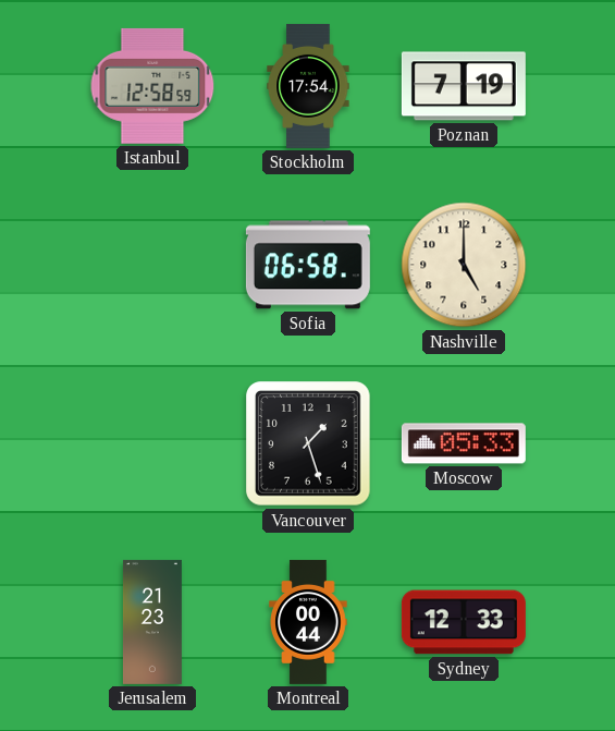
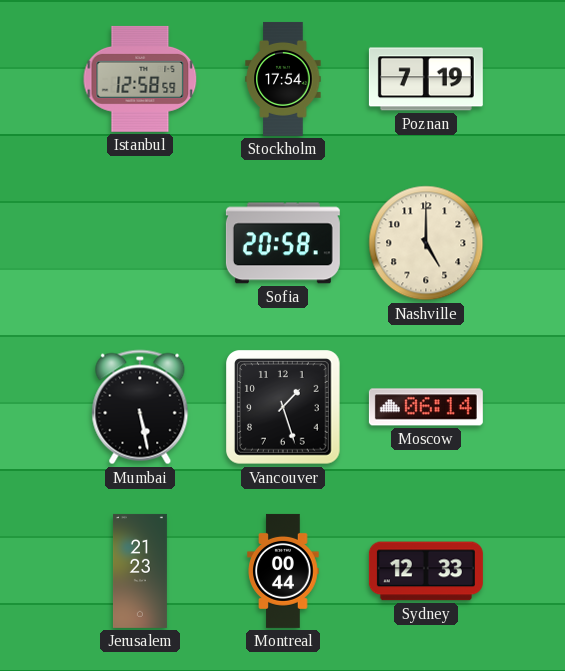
Sofia: 06:58 -> 20:58
Mumbai: none -> 5:28
Moscow: 05:33 -> 06:14
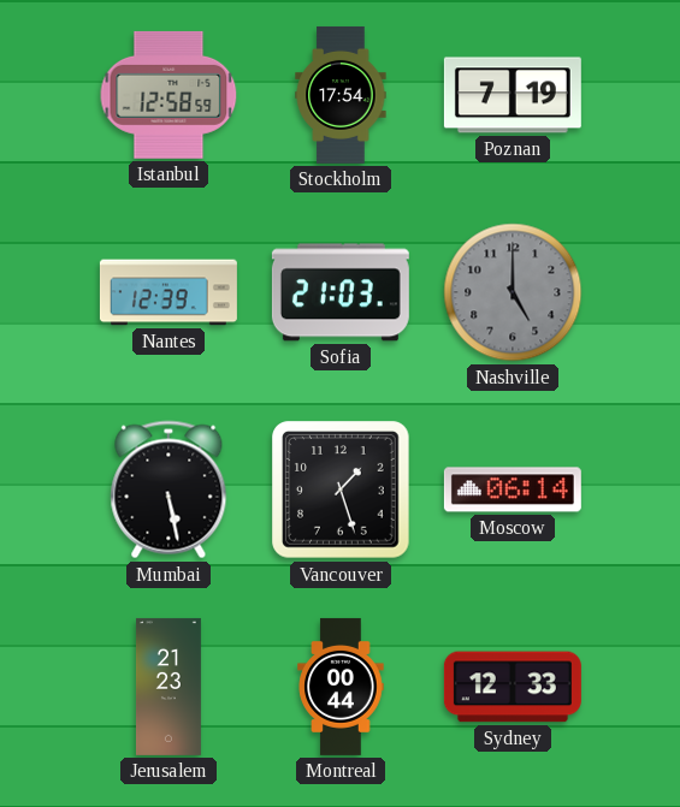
Nantes: none -> 12:39
Sofia: 20:58 -> 21:03
Nashville dial: cream -> grey
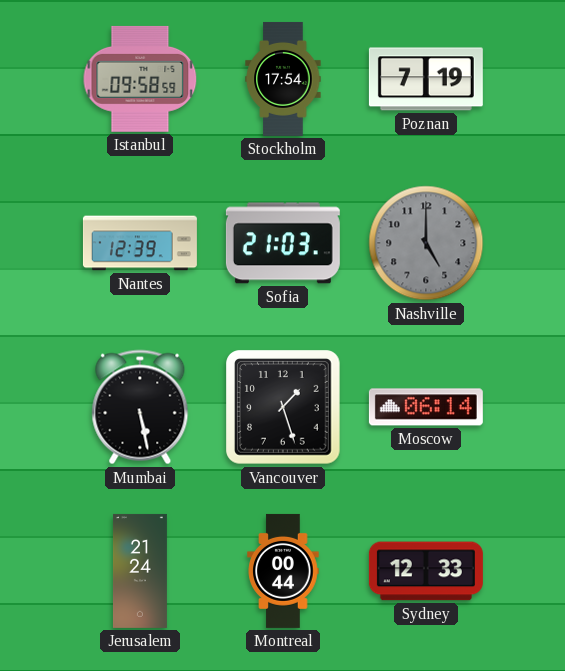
Istanbul: 12:58 -> 09:58
Jerusalem: 21:23 -> 21:24
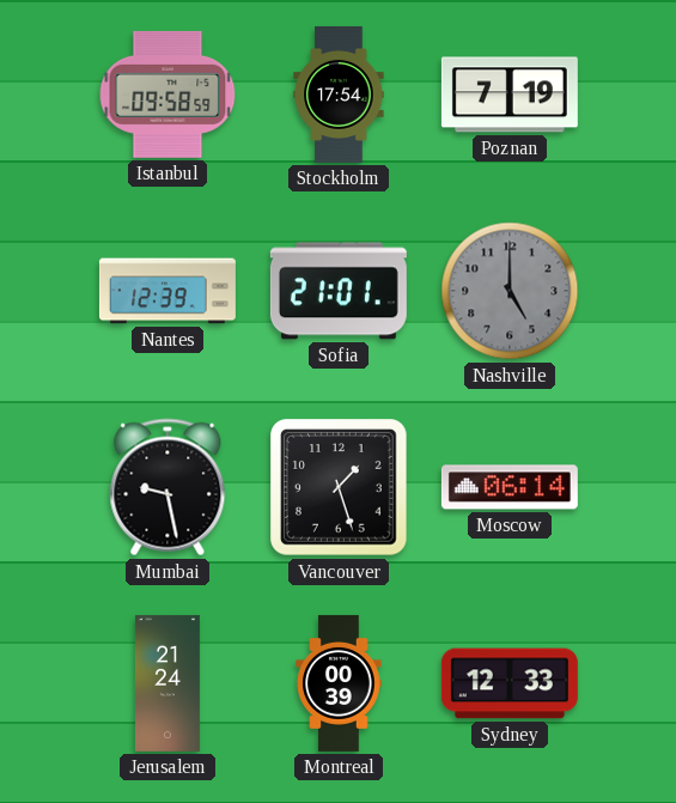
Sofia: 21:03 -> 21:01
Mumbai: 5:28 -> 9:28
Montreal: 00:44 -> 00:39
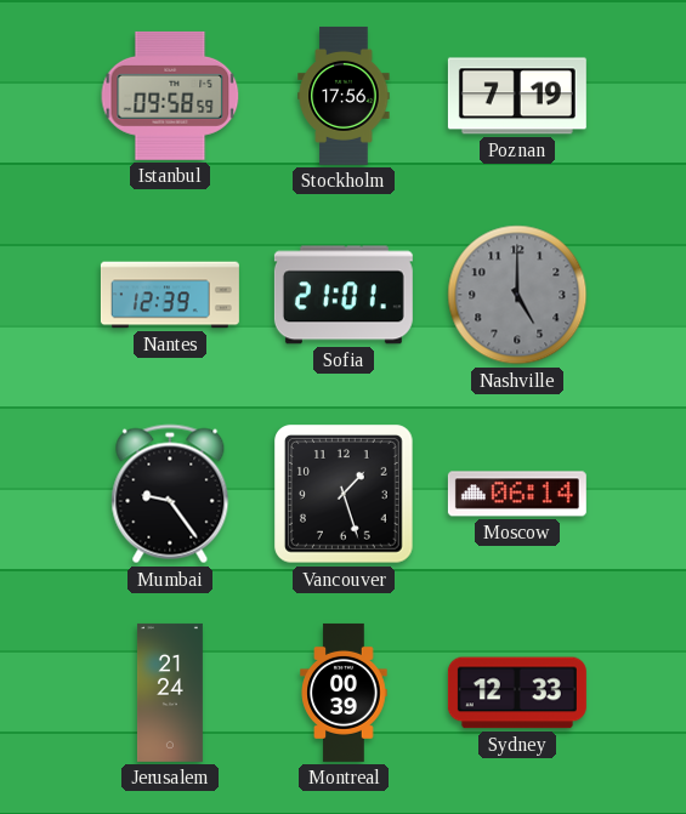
Stockholm: 17:54 -> 17:56
Mumbai: 9:28 -> 9:24
